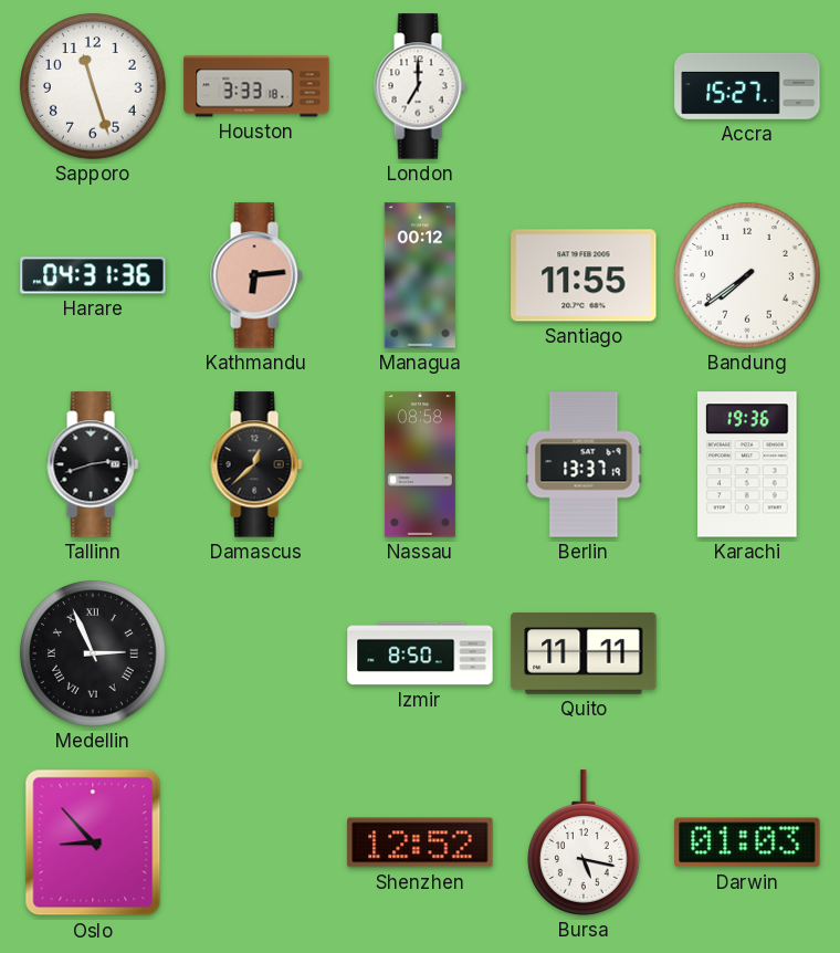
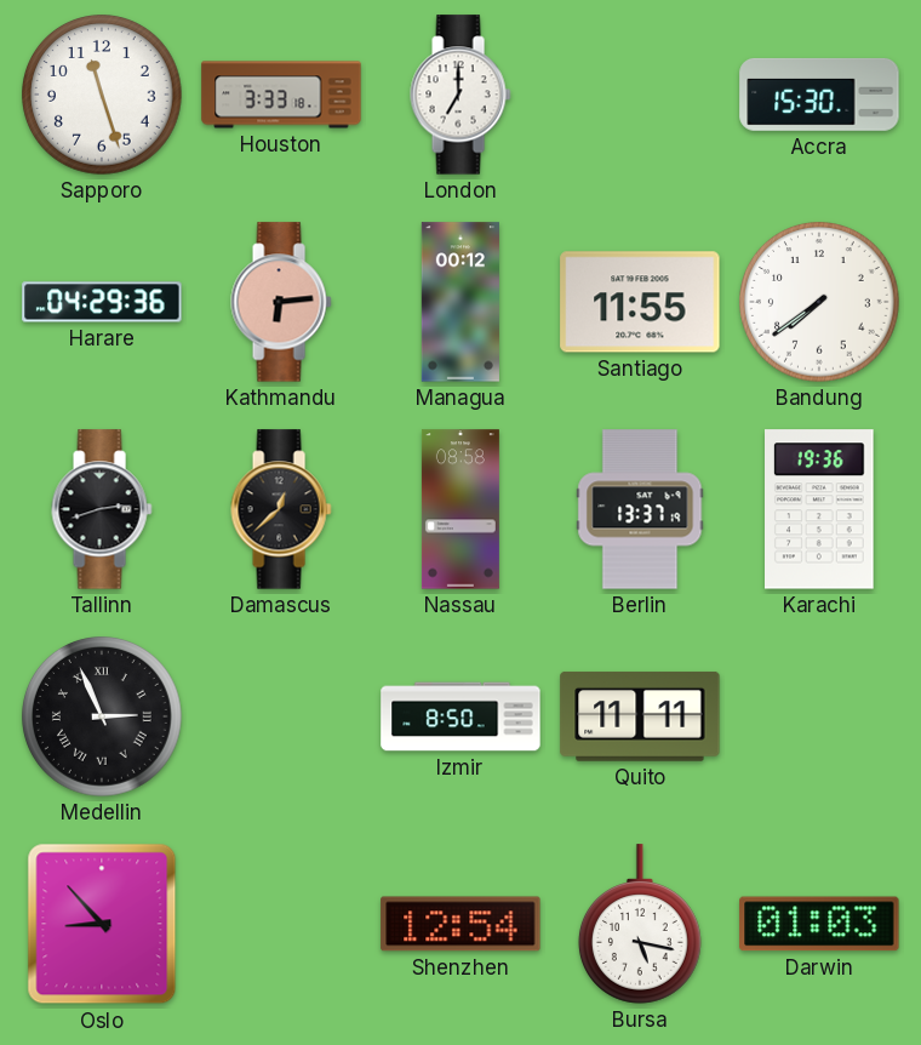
Accra: 15:27 -> 15:30
Harare: 04:31 -> 04:29
Shenzhen: 12:52 -> 12:54
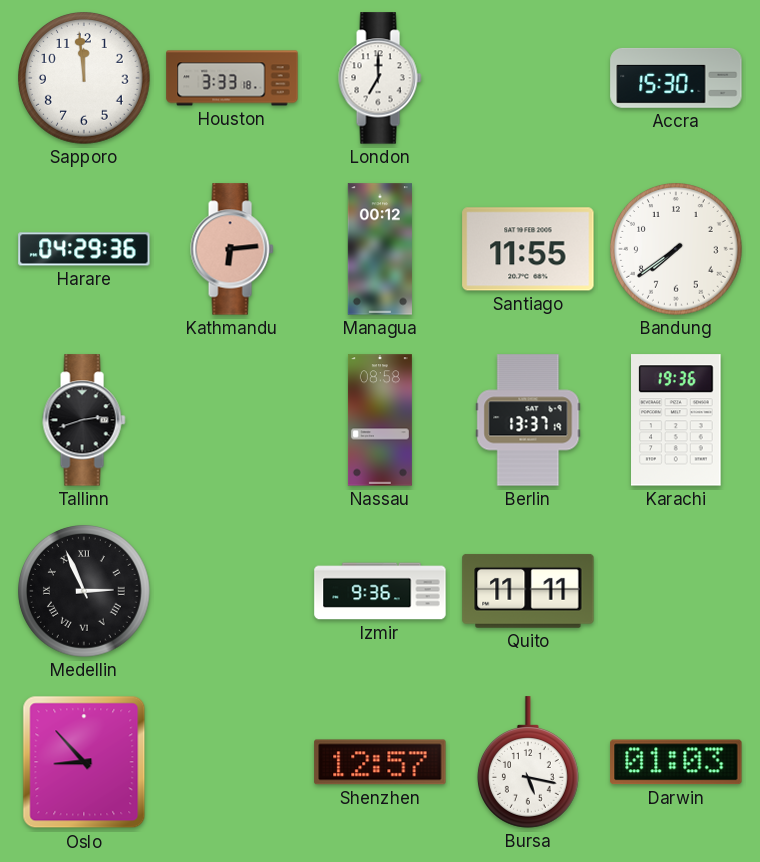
Sapporo: 11:27 -> 11:59
Damascus: 12:38 -> none
Izmir: 8:50 -> 9:36
Shenzhen: 12:54 -> 12:57
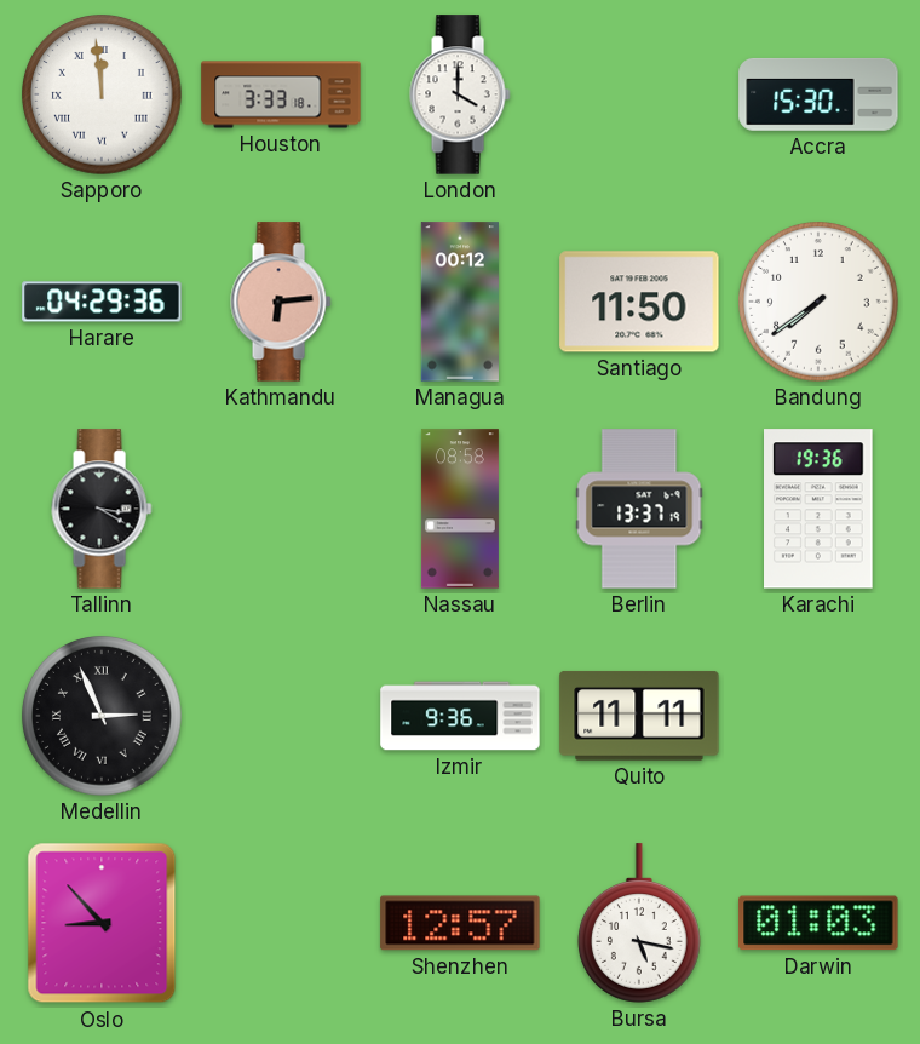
Sapporo numerals: Arabic -> Roman
London: 7:00 -> 4:00
Santiago: 11:55 -> 11:50
Tallinn: 2:42 -> 3:20
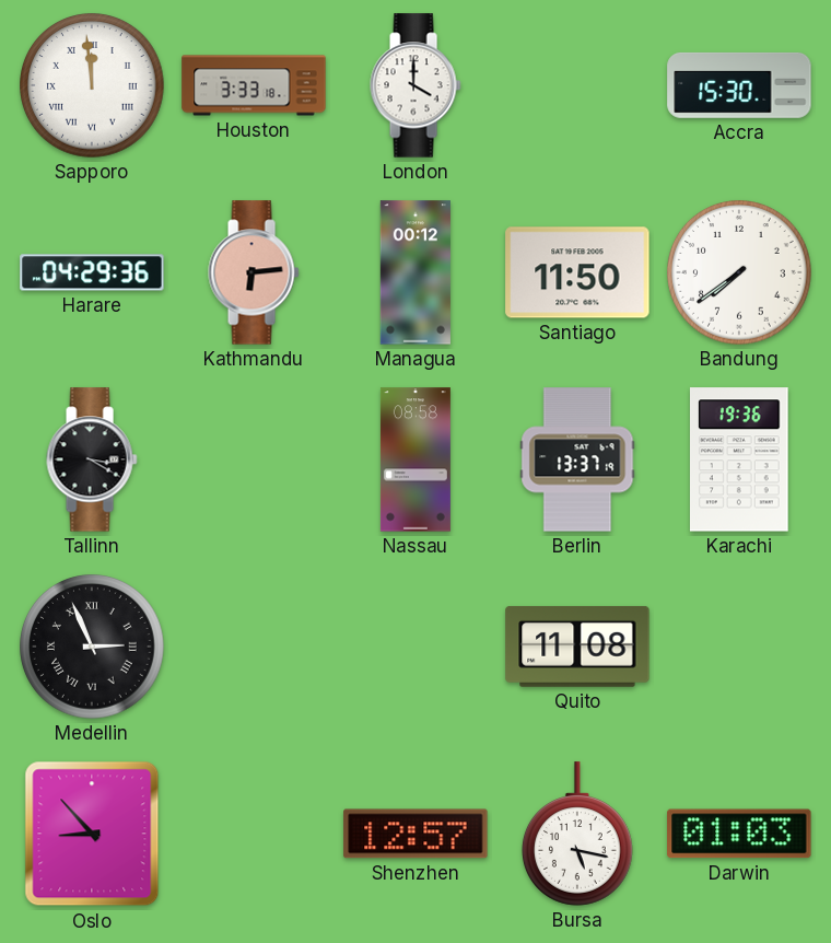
Izmir: 9:36 -> none
Quito: 11:11 -> 11:08
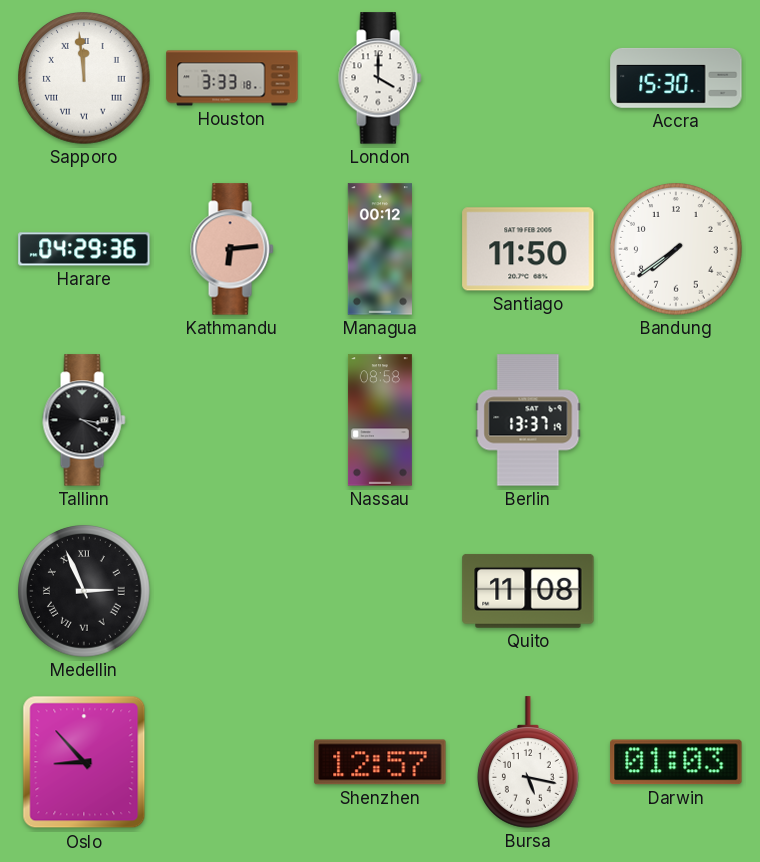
Karachi: 19:36 -> none
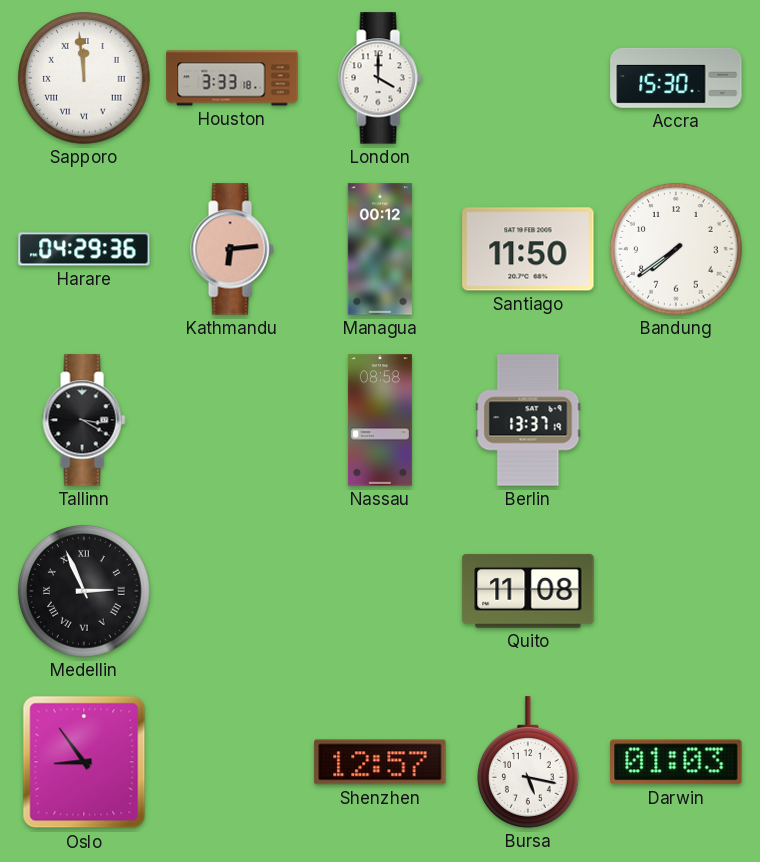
Oslo: 8:53 -> 8:54
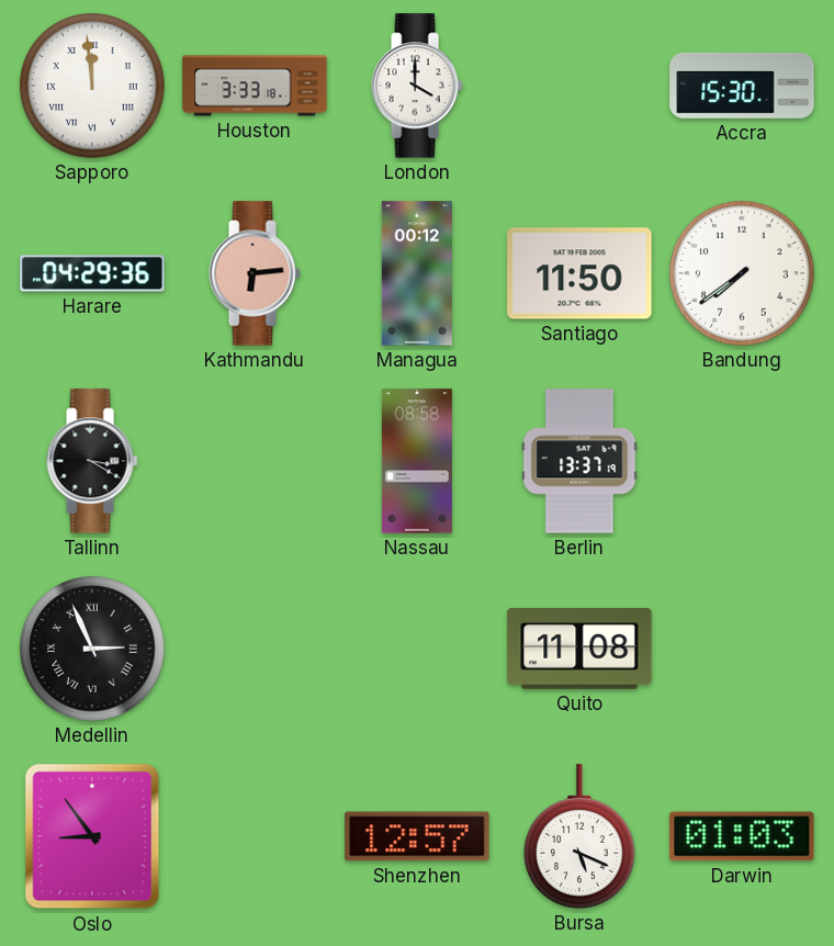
Bursa: 5:17 -> 5:19
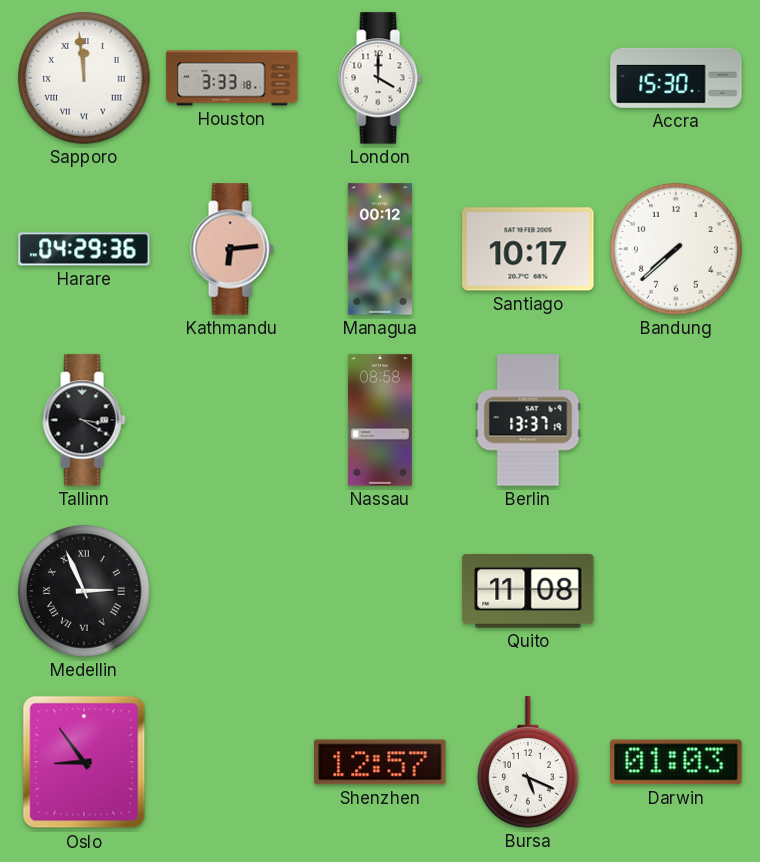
Santiago: 11:50 -> 10:17
Bandung: 7:39 -> 7:38
